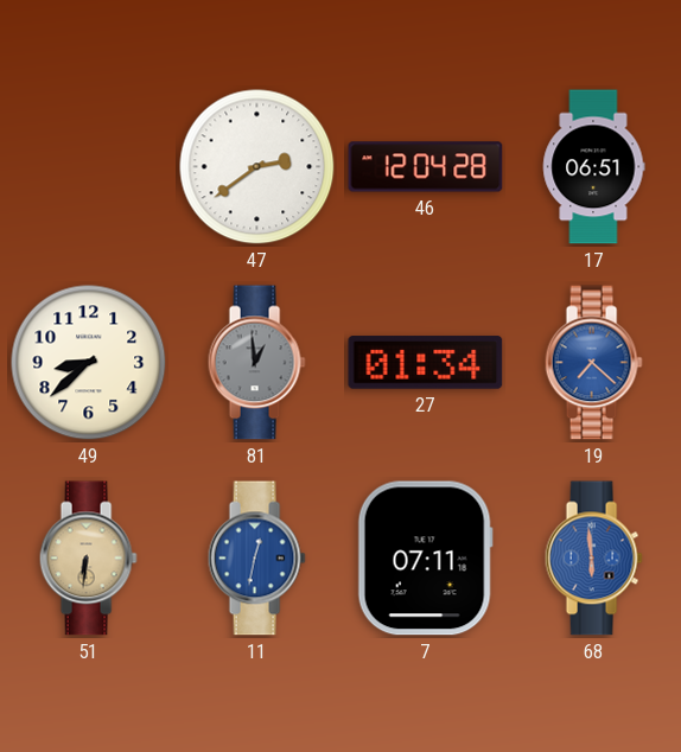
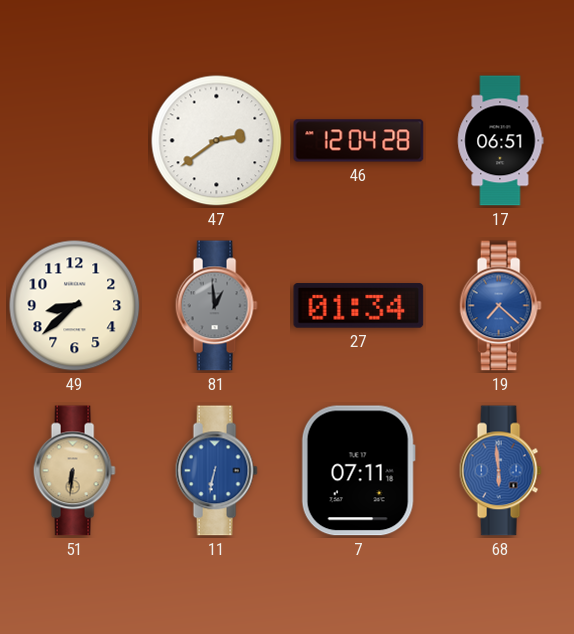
11: 12:32 -> 6:32
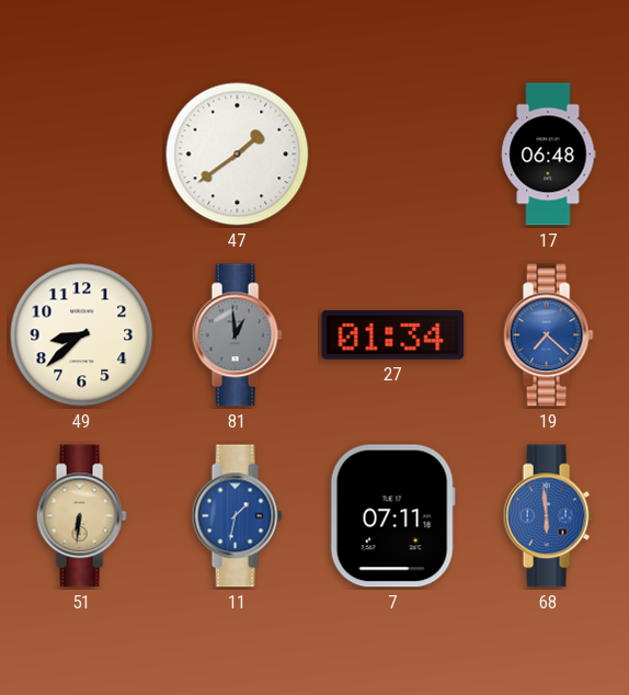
47: 2:39 -> 1:39
46: 12:04 -> none
17: 06:51 -> 06:48
11: 6:32 -> 1:32
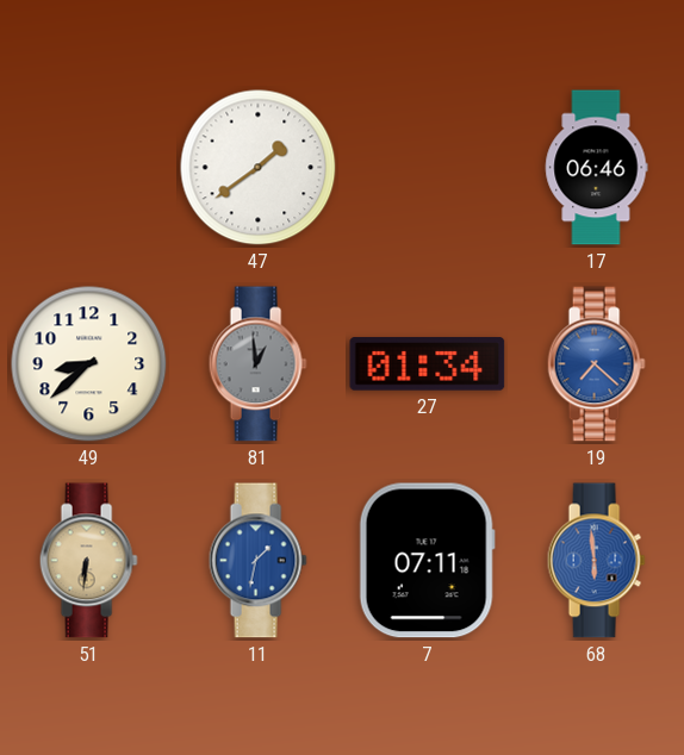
17: 06:48 -> 06:46
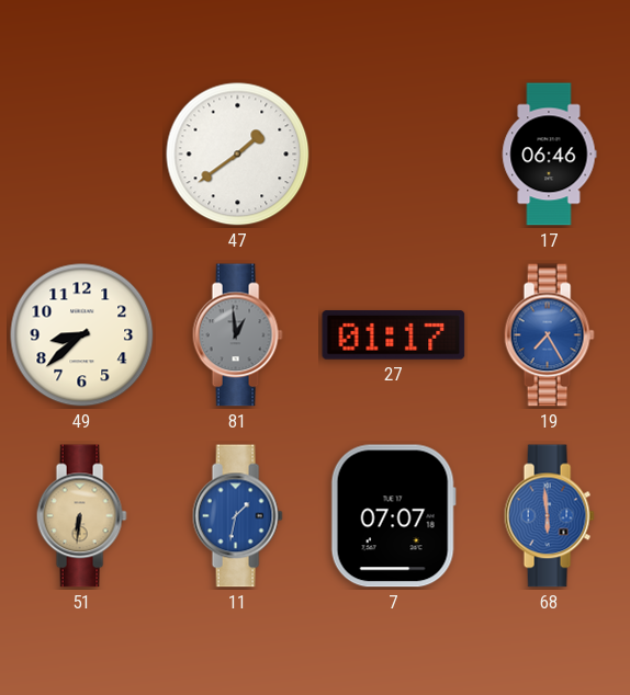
27: 01:34 -> 01:17
19: 7:22 -> 7:25
7: 07:11 -> 07:07
